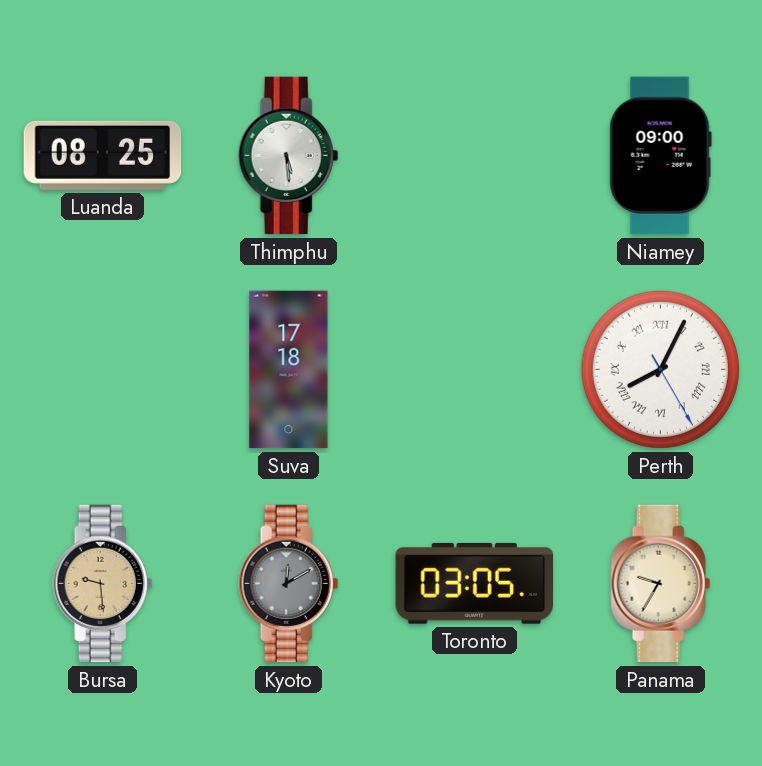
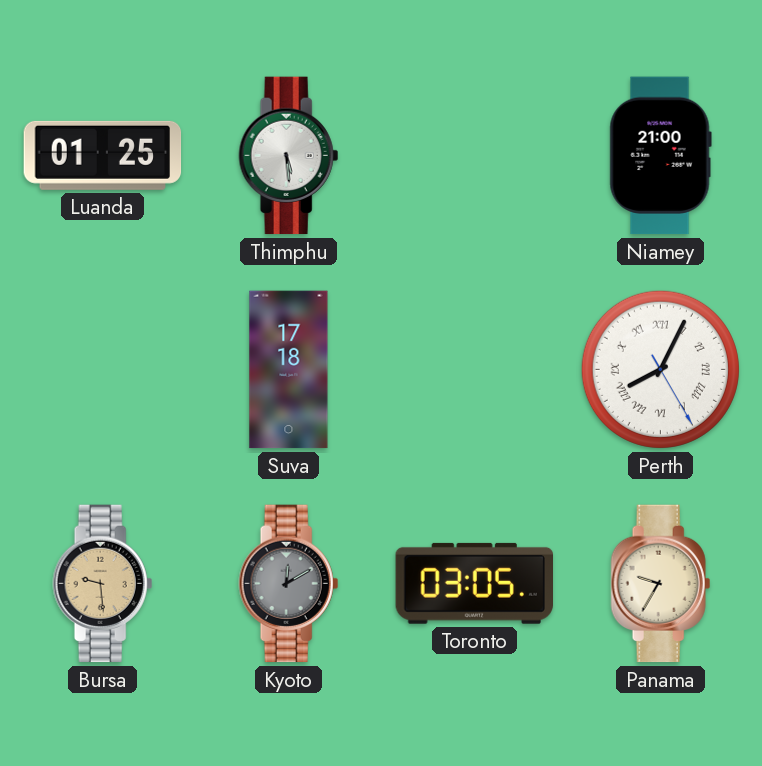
Luanda: 08:25 -> 01:25
Niamey: 09:00 -> 21:00
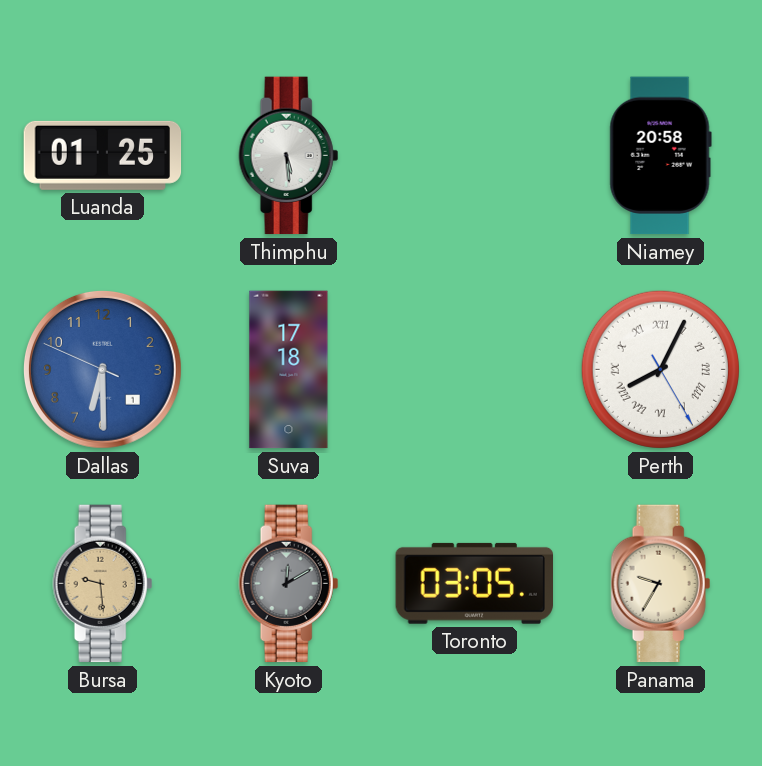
Niamey: 21:00 -> 20:58
Dallas: none -> 6:29
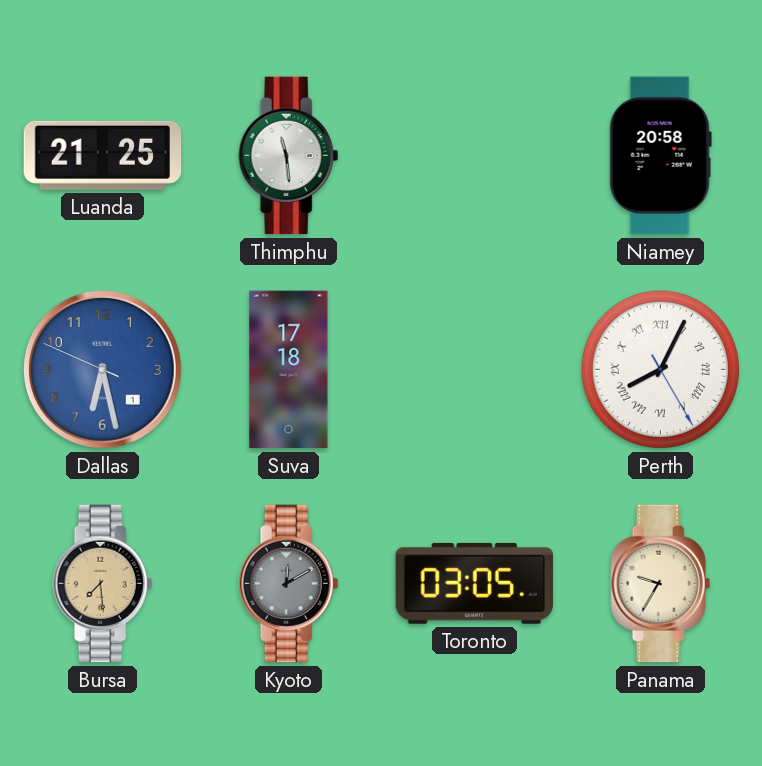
Luanda: 01:25 -> 21:25
Thimphu: 5:29 -> 11:29
Dallas: 6:29 -> 6:27
Bursa: 9:29 -> 7:29
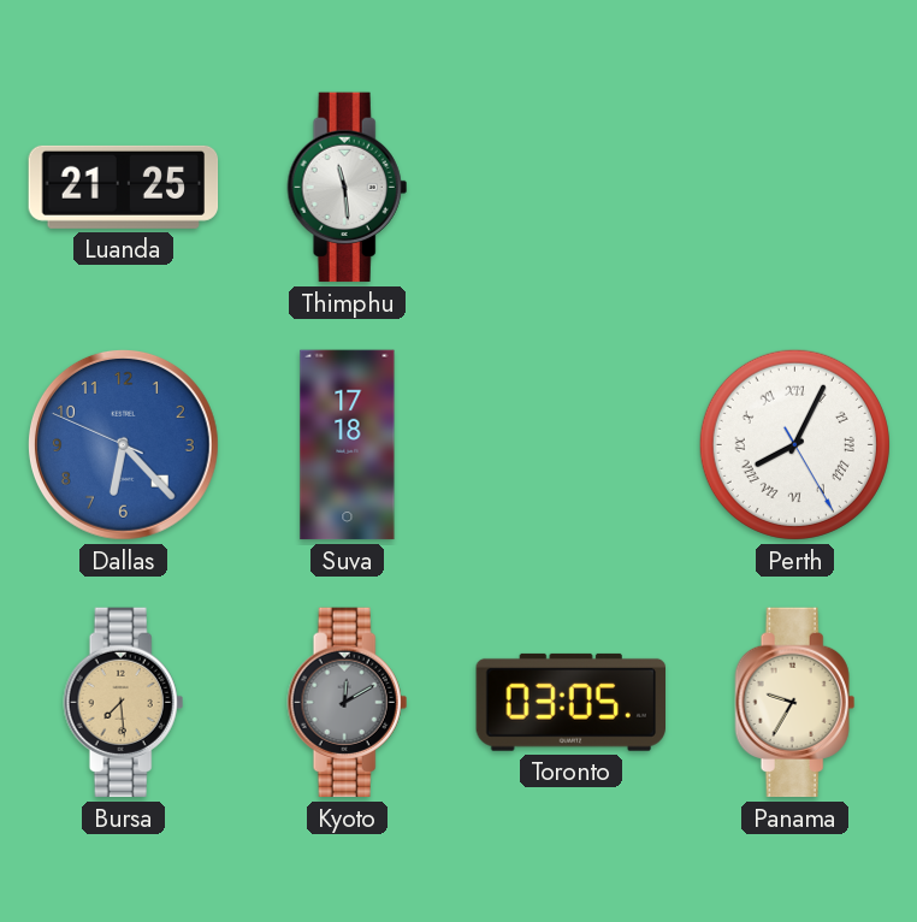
Niamey: 20:58 -> none
Dallas: 6:27 -> 6:22
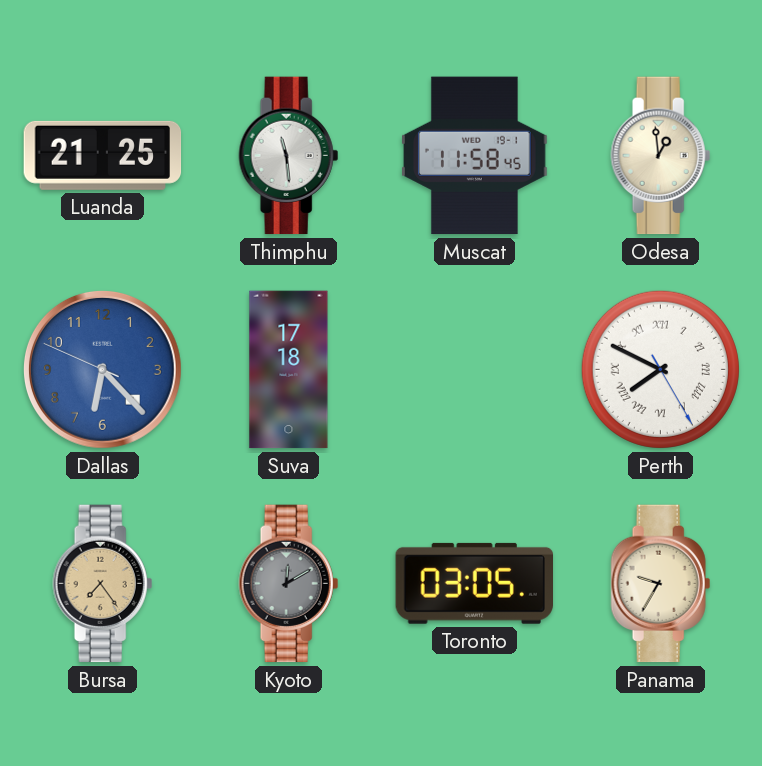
Muscat: none -> 11:58
Odesa: none -> 12:59
Perth: 8:04 -> 7:49
Bursa: 7:29 -> 7:24
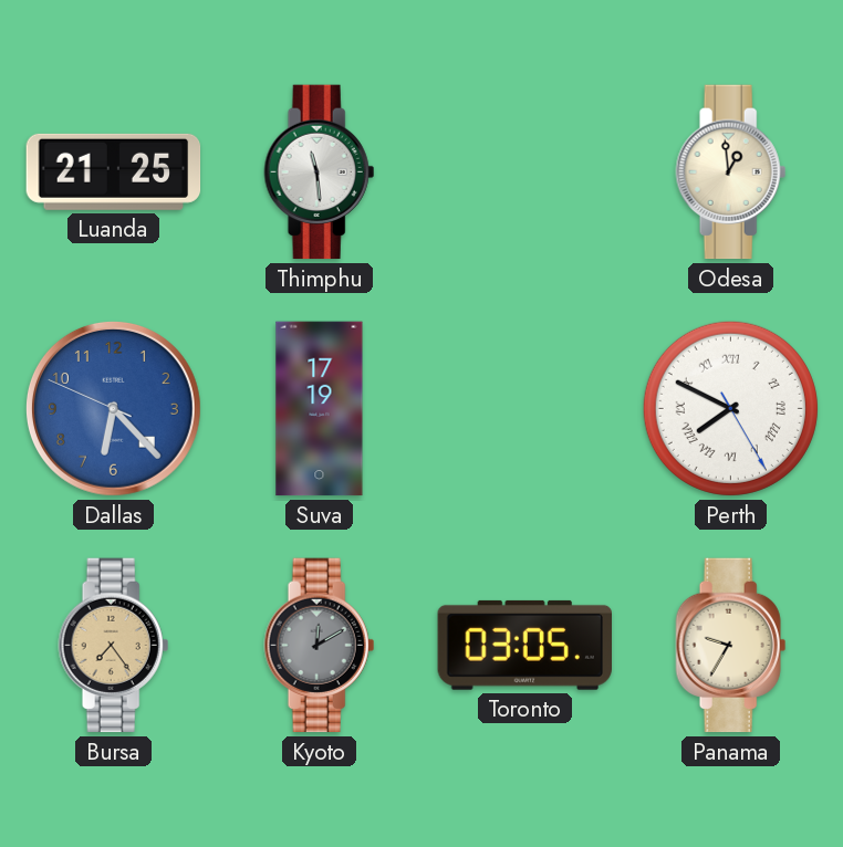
Muscat: 11:58 -> none
Suva: 17:18 -> 17:19
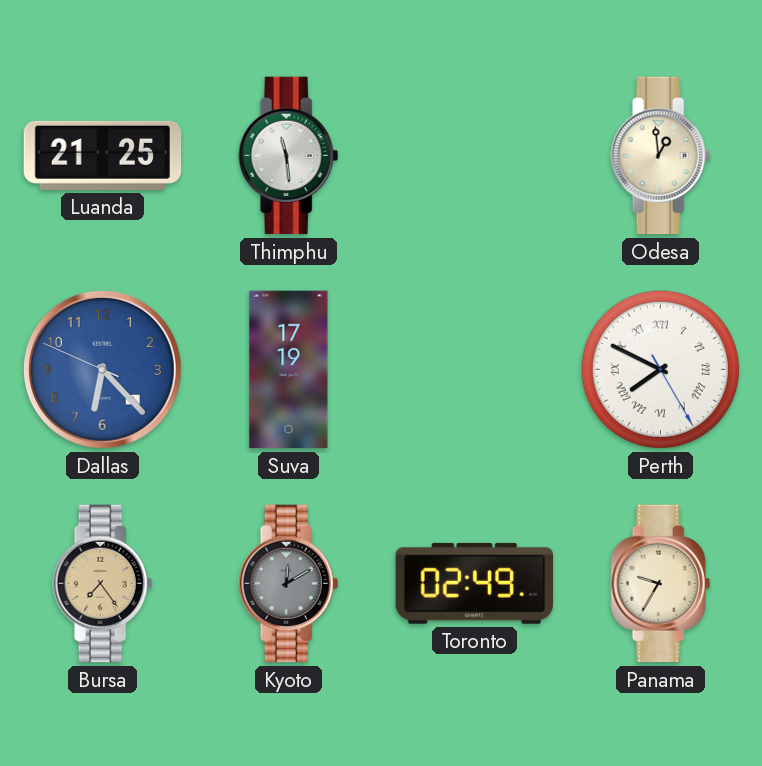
Toronto: 03:05 -> 02:49
